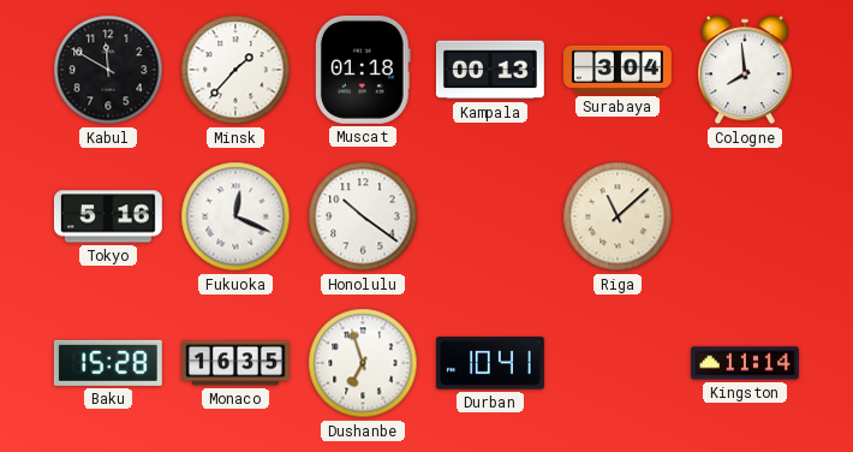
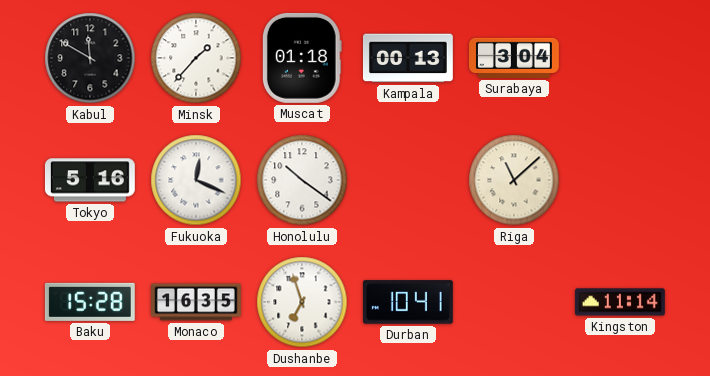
Cologne: 7:59 -> none
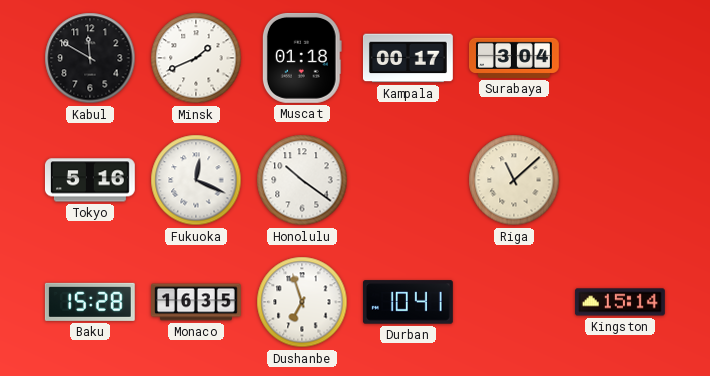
Minsk: 1:37 -> 1:41
Kampala: 00:13 -> 00:17
Kingston: 11:14 -> 15:14
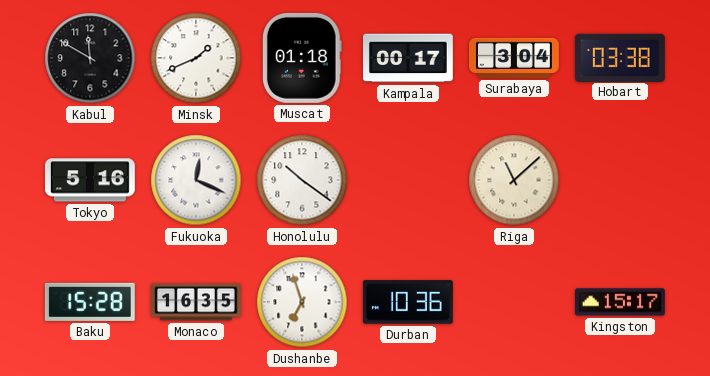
Hobart: none -> 03:38
Durban: 10:41 -> 10:36
Kingston: 15:14 -> 15:17
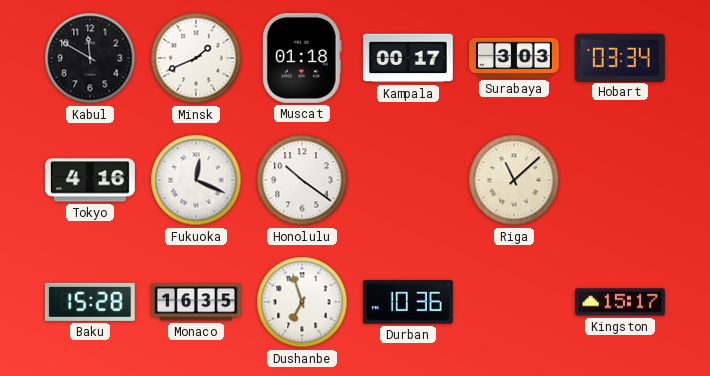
Surabaya: 3:04 -> 3:03
Hobart: 03:38 -> 03:34
Tokyo: 5:16 -> 4:16
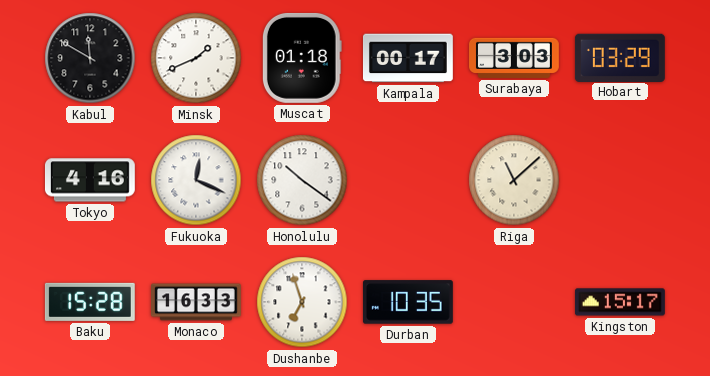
Hobart: 03:34 -> 03:29
Monaco: 16:35 -> 16:33
Durban: 10:36 -> 10:35
